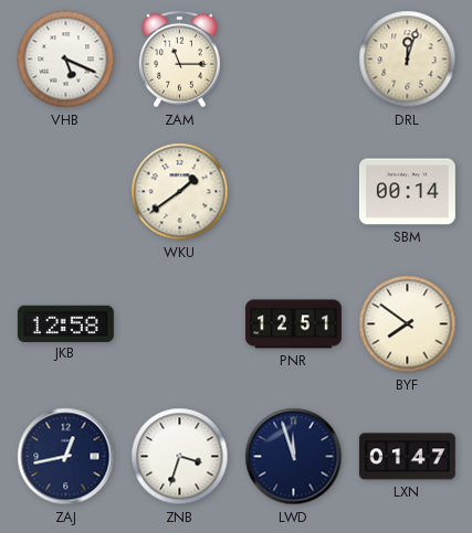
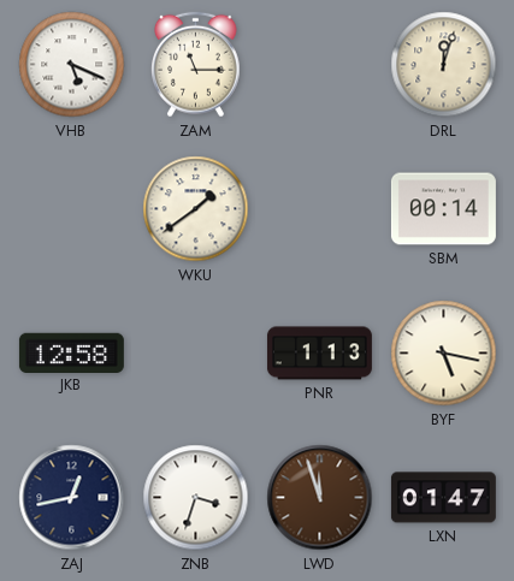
PNR: 12:51 -> 1:13
BYF: 7:51 -> 5:17
LWD dial: navy -> brown
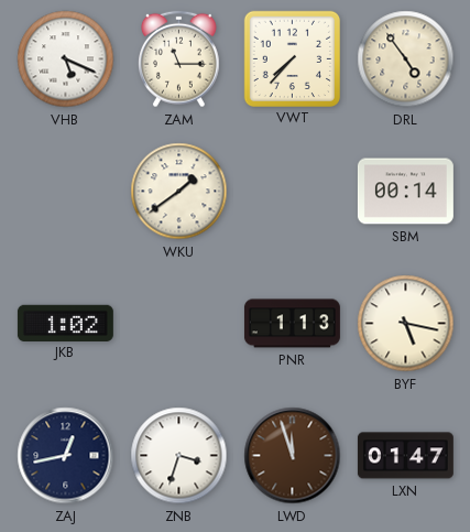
VWT: none -> 7:37
DRL: 12:03 -> 4:54
JKB: 12:58 -> 1:02
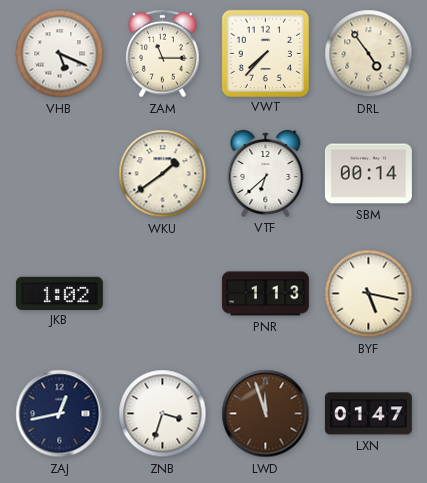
VTF: none -> 6:38
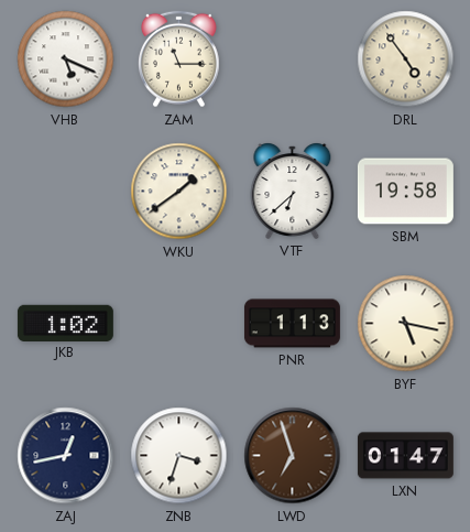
VWT: 7:37 -> none
SBM: 00:14 -> 19:58
LWD: 11:57 -> 6:57
